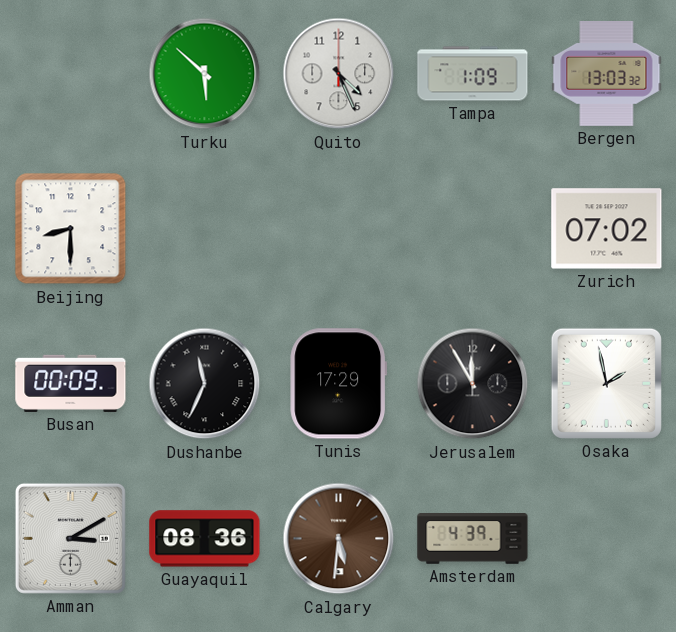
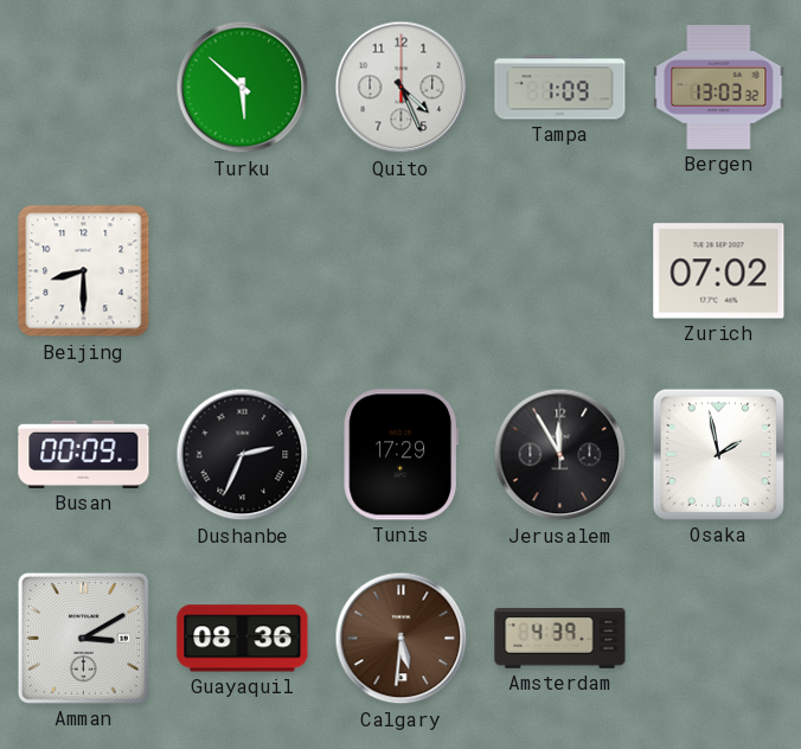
Dushanbe: 11:34 -> 2:34
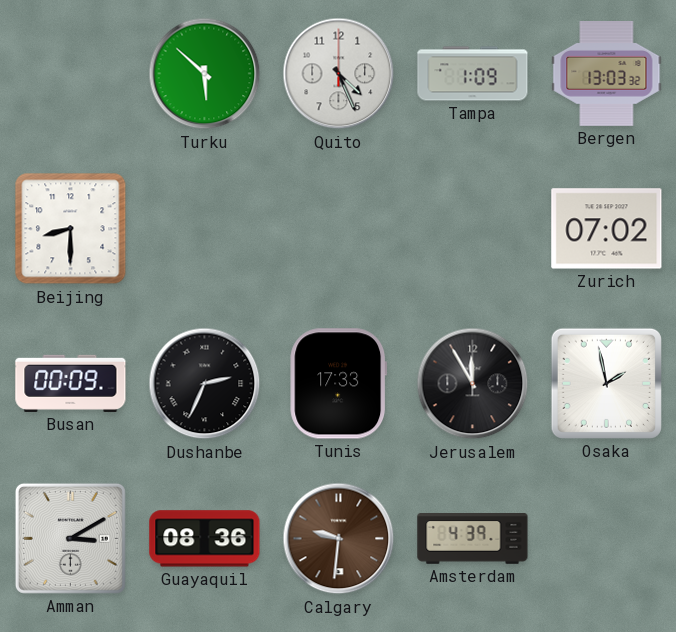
Tunis: 17:29 -> 17:33
Calgary: 5:31 -> 9:31
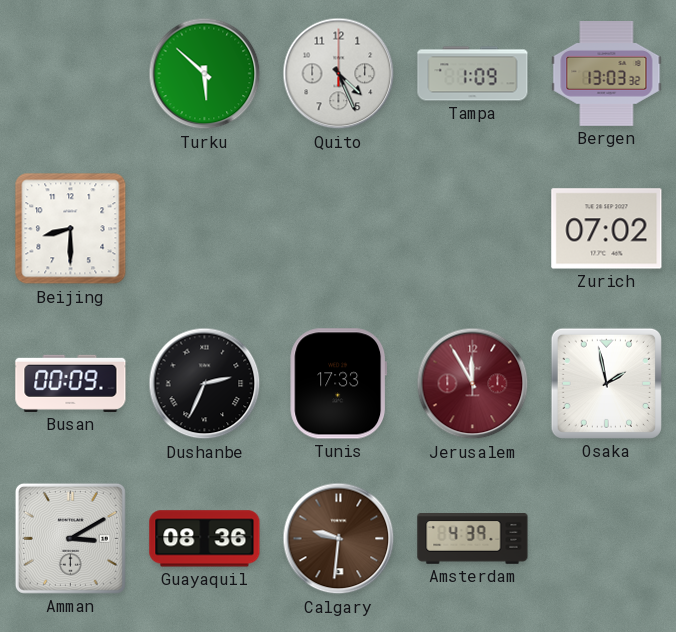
Jerusalem dial: black -> burgundy
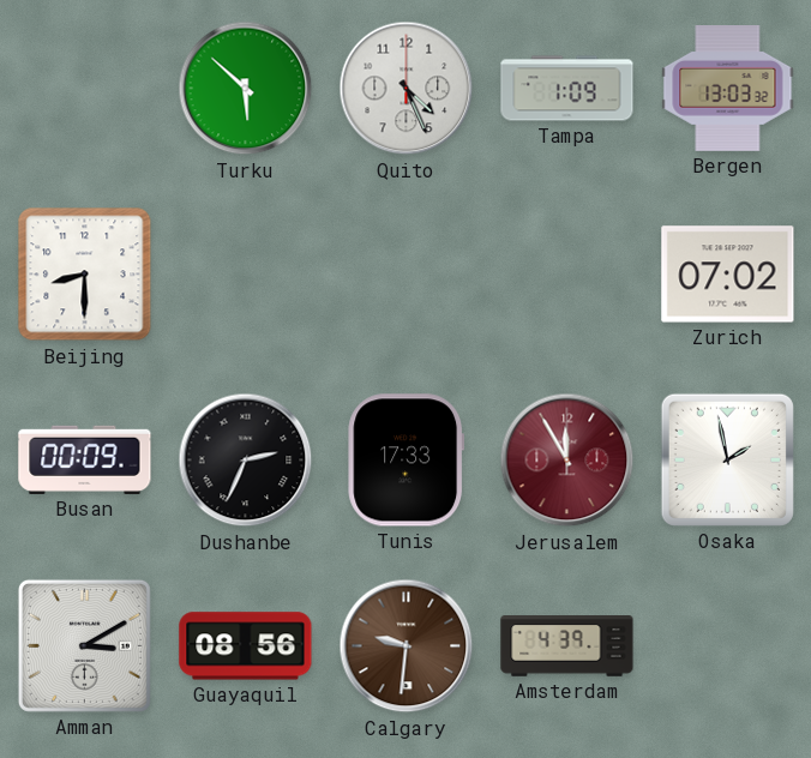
Guayaquil: 08:36 -> 08:56
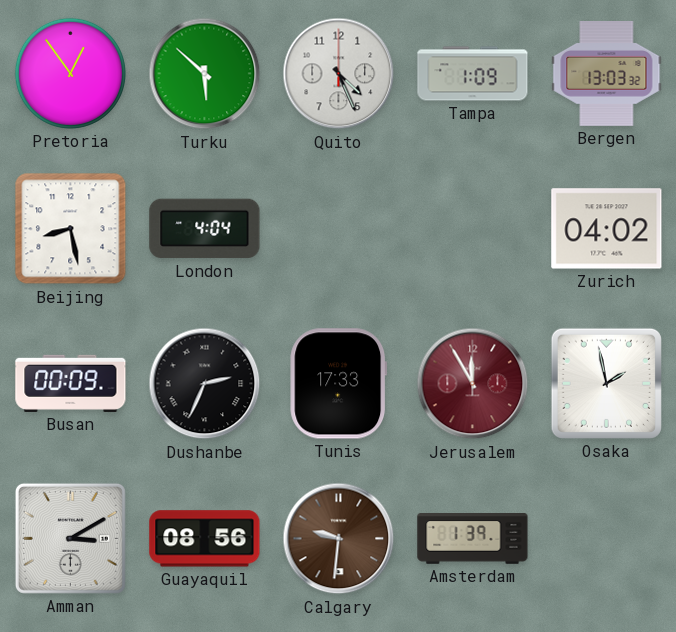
Pretoria: none -> 12:54
Beijing: 8:30 -> 8:28
London: none -> 4:04
Zurich: 07:02 -> 04:02
Amsterdam: 4:39 -> 1:39
